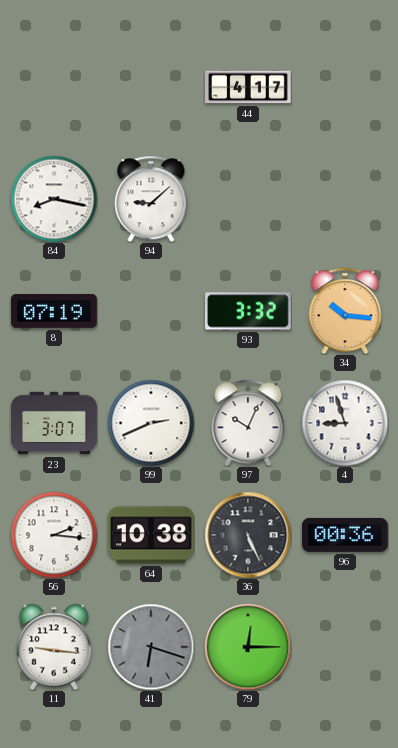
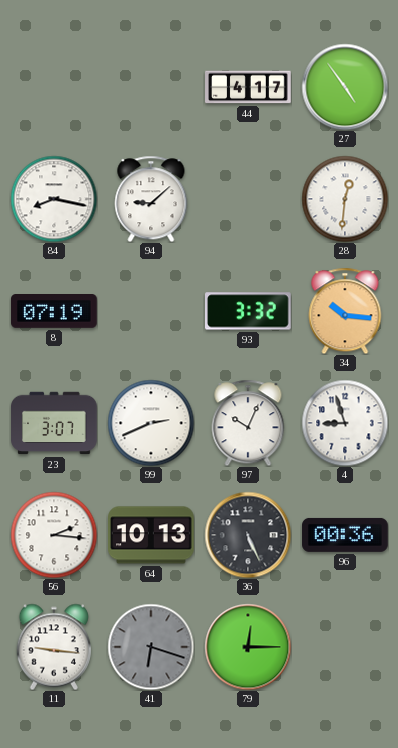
27: none -> 4:54
28: none -> 12:31
64: 10:38 -> 10:13
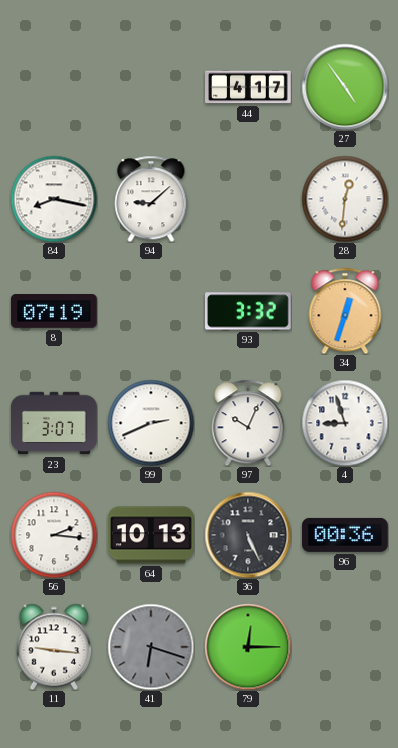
34: 10:16 -> 12:33
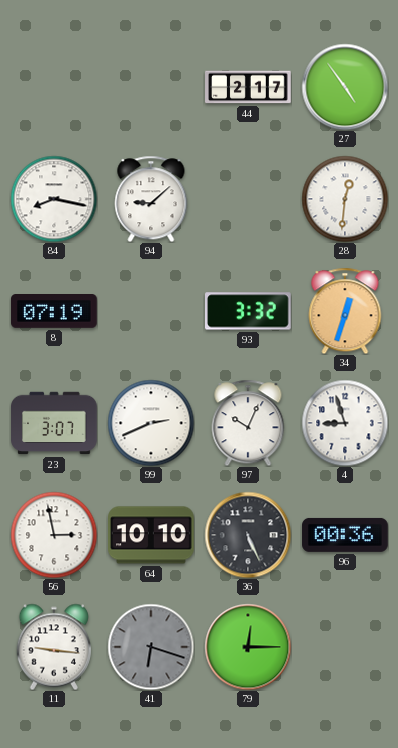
44: 4:17 -> 2:17
56: 2:16 -> 2:58
64: 10:13 -> 10:10
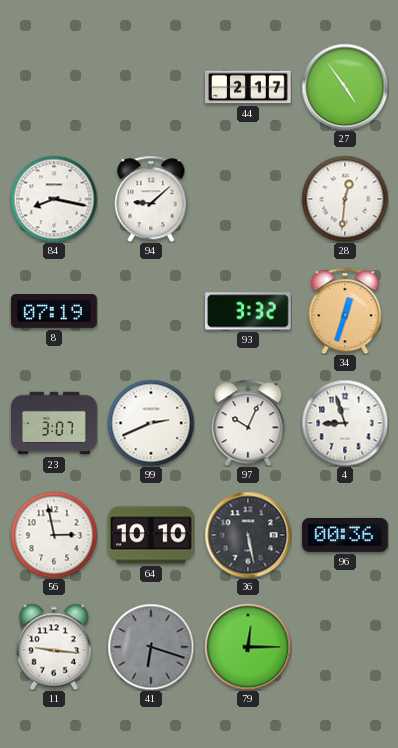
36: 5:26 -> 5:28
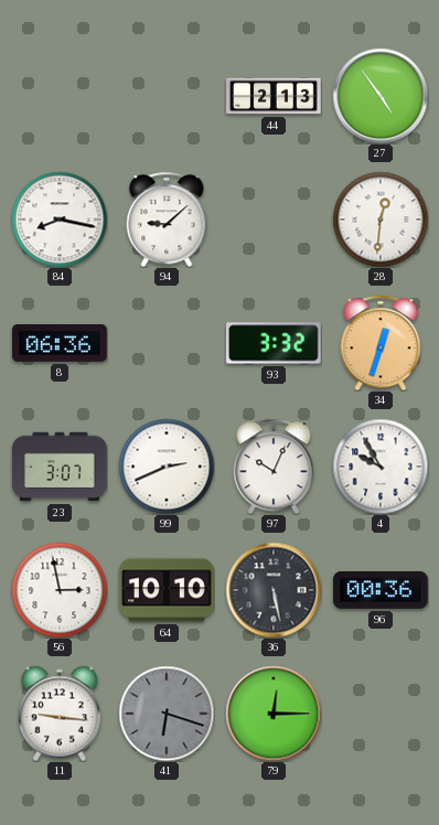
44: 2:17 -> 2:13
8: 07:19 -> 06:36
4: 8:57 -> 9:55
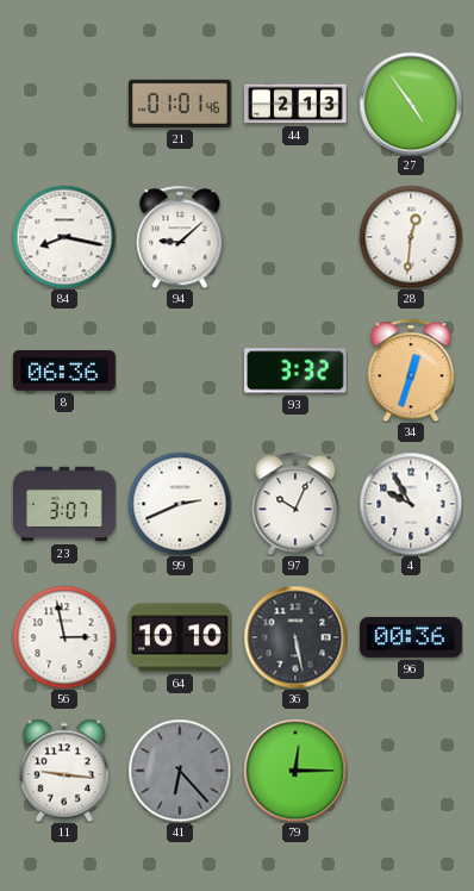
21: none -> 01:01
41: 6:18 -> 6:23
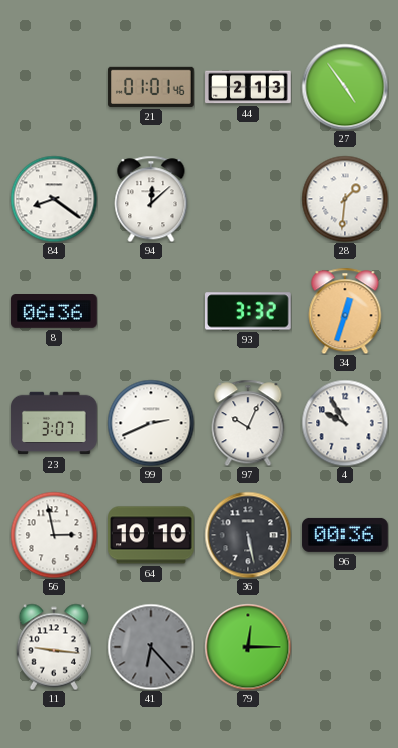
84: 8:17 -> 8:21
94: 9:08 -> 12:08
28: 12:31 -> 1:31
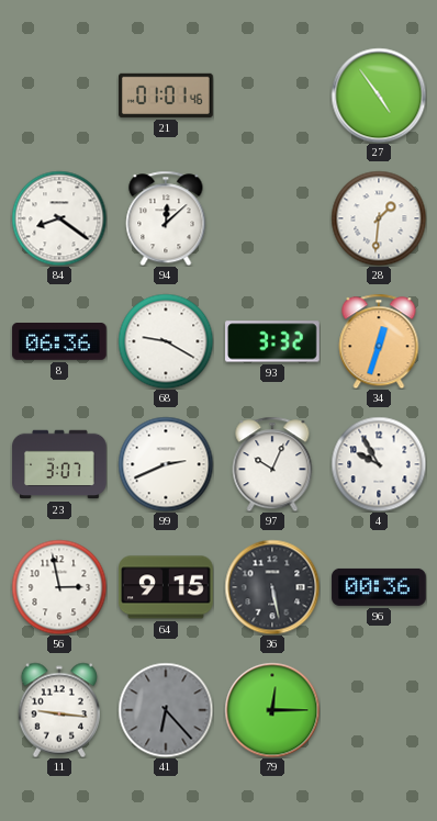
44: 2:13 -> none
68: none -> 9:20
64: 10:10 -> 9:15
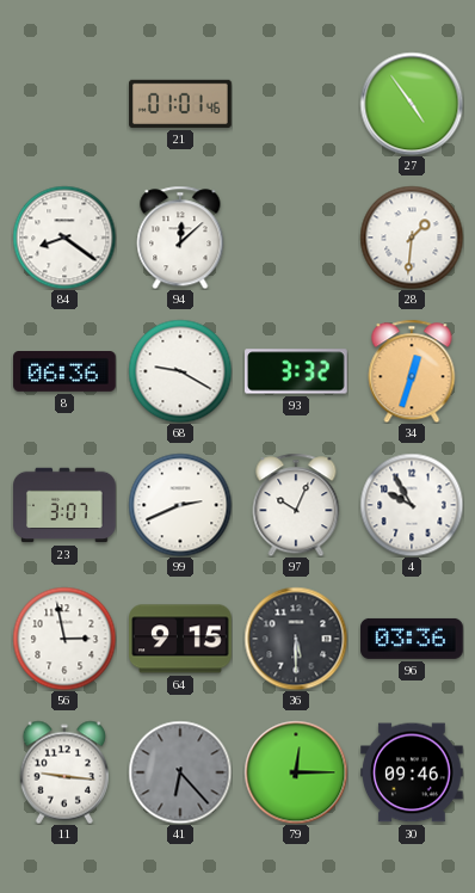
36: 5:28 -> 5:30
96: 00:36 -> 03:36
30: none -> 09:46
